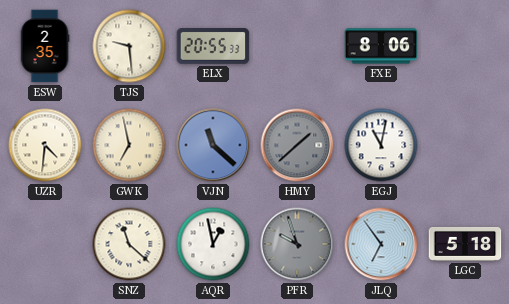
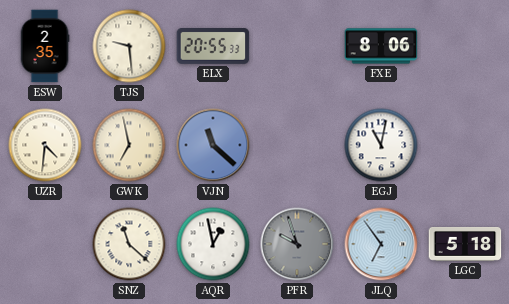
HMY: 1:38 -> none
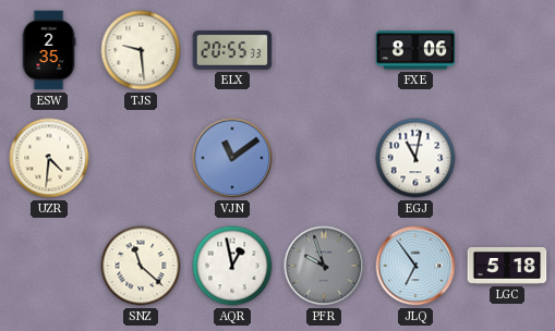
GWK: 6:58 -> none
VJN: 11:22 -> 11:09
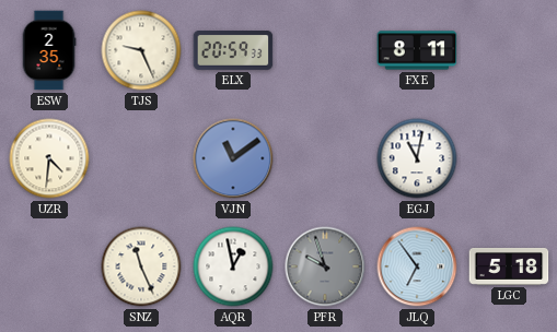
TJS: 9:29 -> 9:26
ELX: 20:55 -> 20:59
FXE: 8:06 -> 8:11
SNZ: 11:22 -> 11:26
